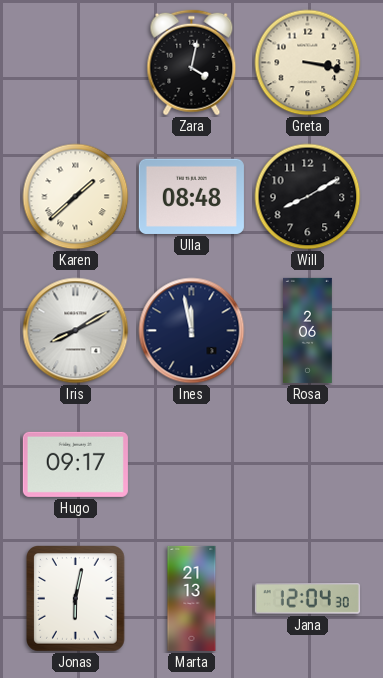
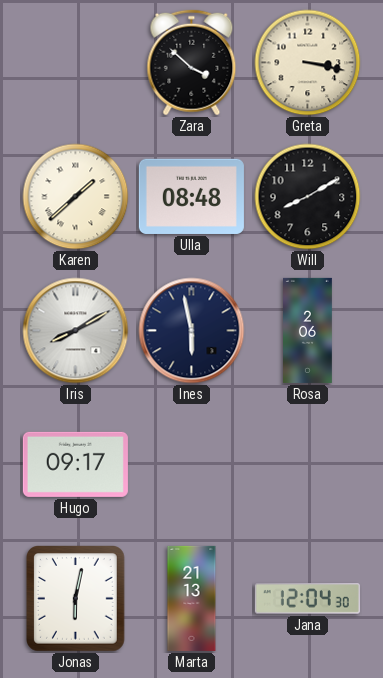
Zara: 4:02 -> 3:52
Ines: 11:58 -> 5:58
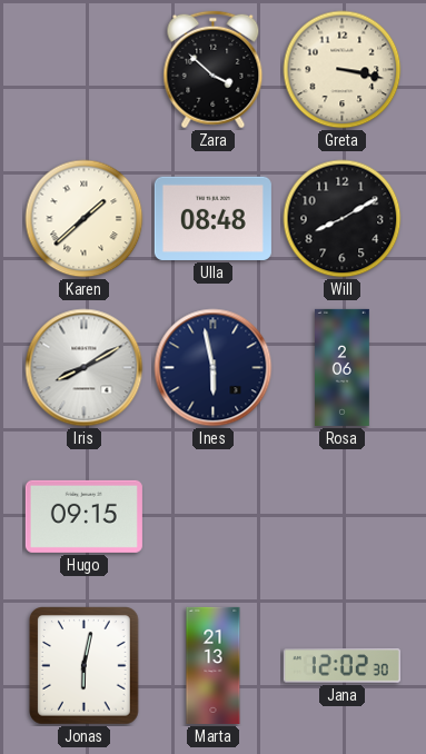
Hugo: 09:17 -> 09:15
Jana: 12:04 -> 12:02
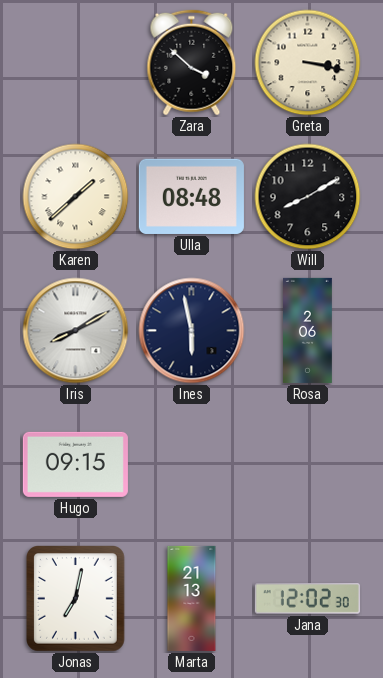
Jonas: 6:02 -> 7:02
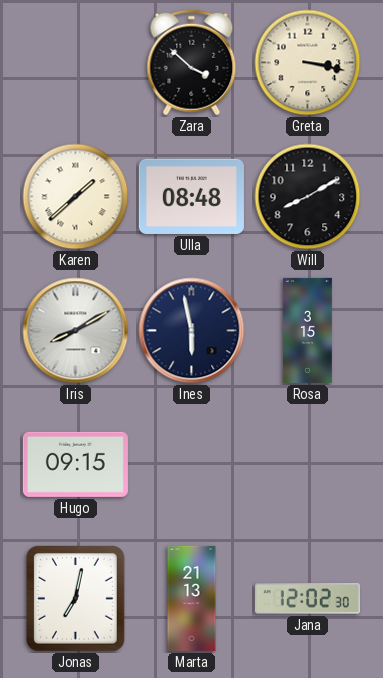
Rosa: 2:06 -> 3:15
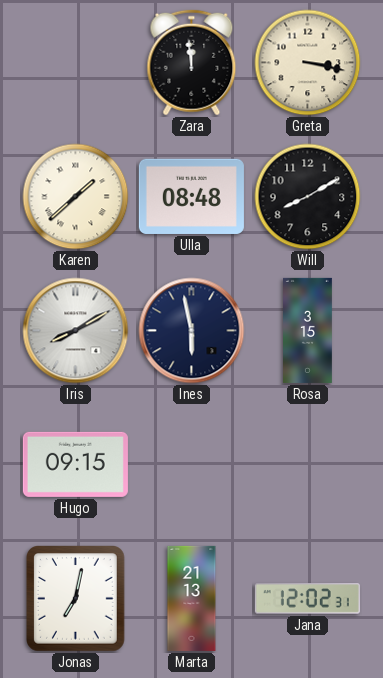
Zara: 3:52 -> 11:59
Jana: 12:02:30 -> 12:02:31
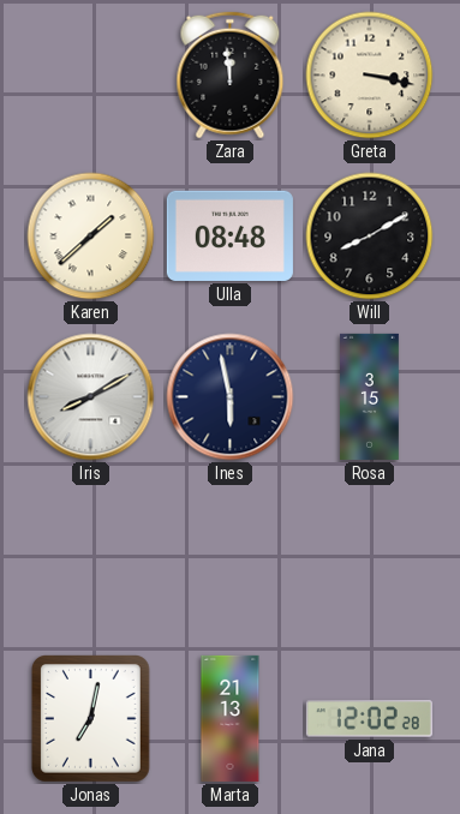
Hugo: 09:15 -> none
Jana: 12:02:31 -> 12:02:28
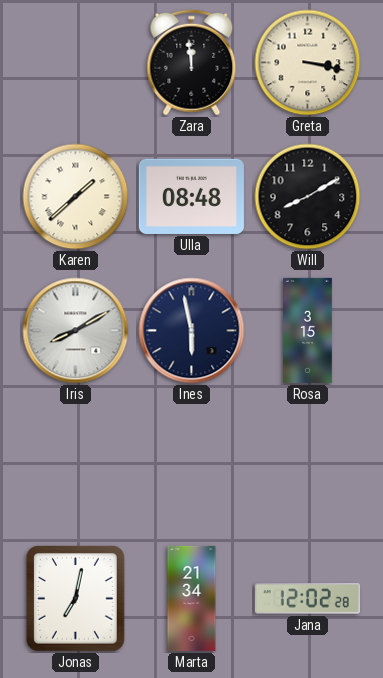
Marta: 21:13 -> 21:34
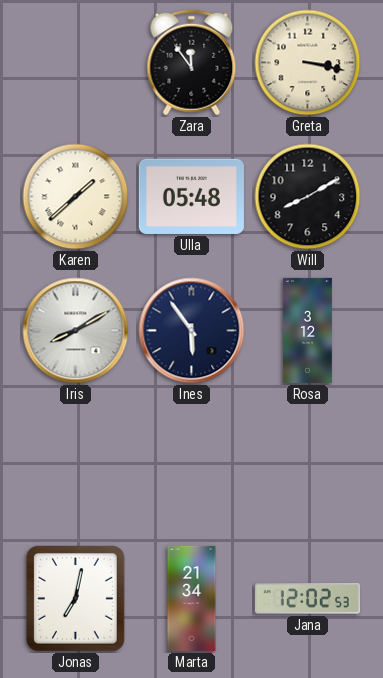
Zara: 11:59 -> 11:54
Ulla: 08:48 -> 05:48
Ines: 5:58 -> 5:54
Rosa: 3:15 -> 3:12
Jana: 12:02:28 -> 12:02:53
